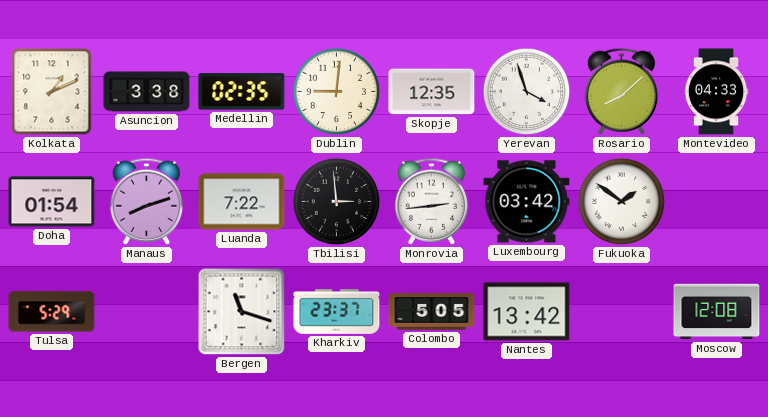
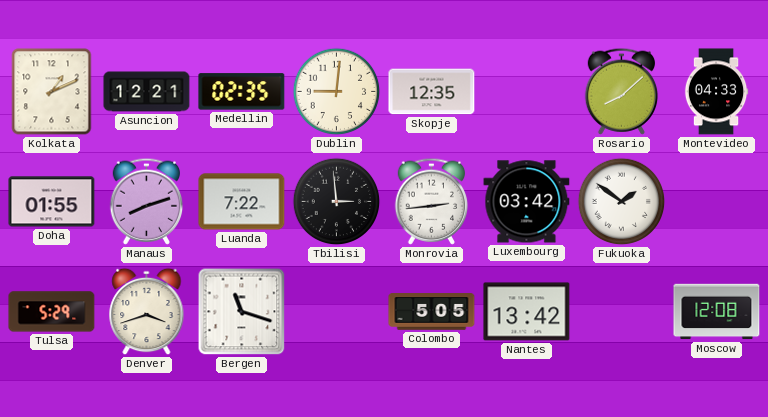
Asuncion: 3:38 -> 12:21
Yerevan: 3:57 -> none
Doha: 01:54 -> 01:55
Denver: none -> 3:42
Kharkiv: 23:37 -> none
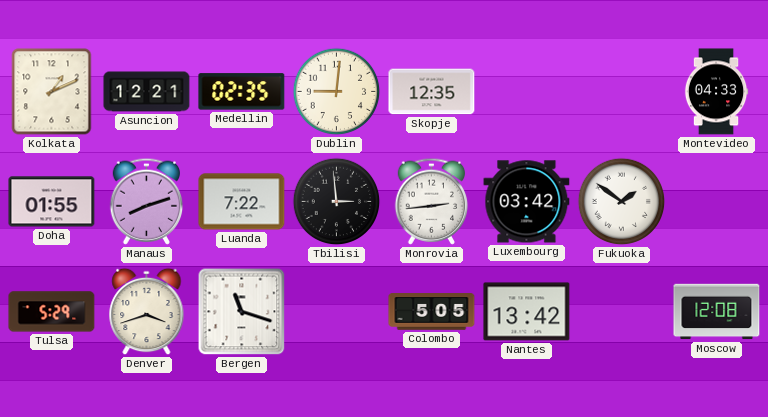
Rosario: 8:08 -> none
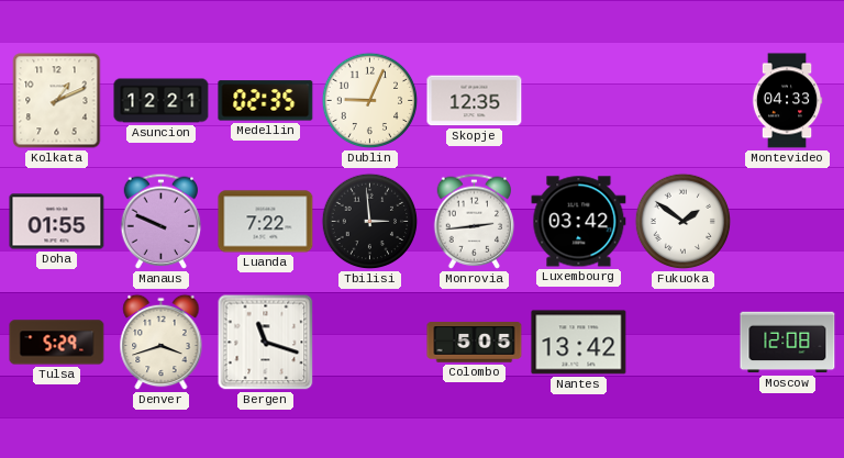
Dublin: 9:01 -> 9:04
Manaus: 8:12 -> 9:49
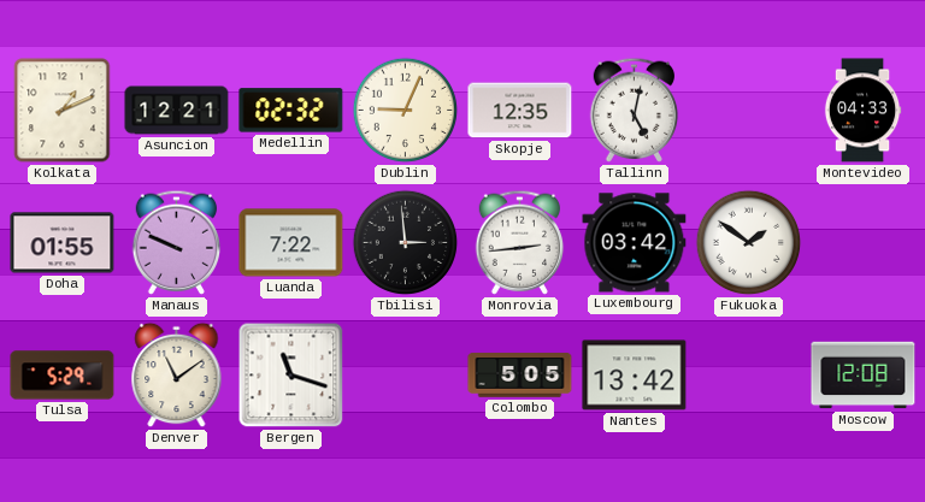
Medellin: 02:35 -> 02:32
Tallinn: none -> 5:02
Denver: 3:42 -> 11:09
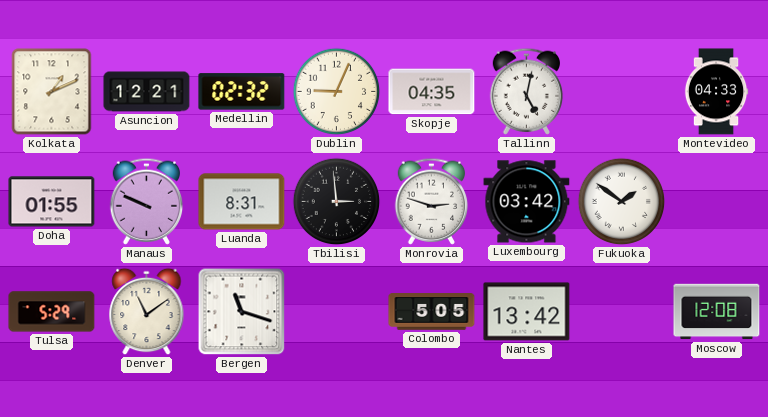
Skopje: 12:35 -> 04:35
Luanda: 7:22 -> 8:31
Monrovia: 2:44 -> 2:48
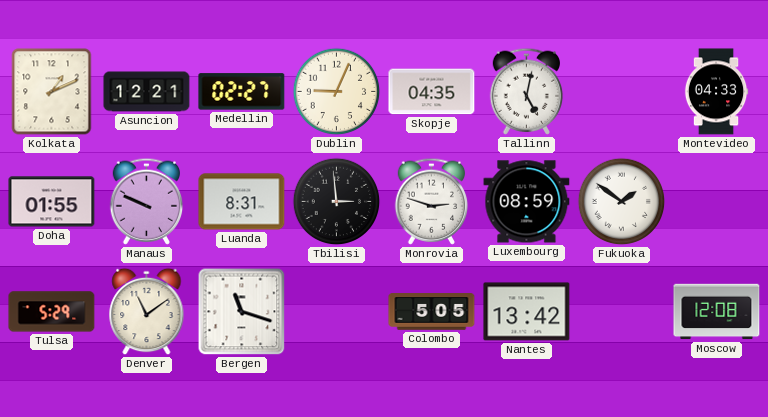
Medellin: 02:32 -> 02:27
Luxembourg: 03:42 -> 08:59
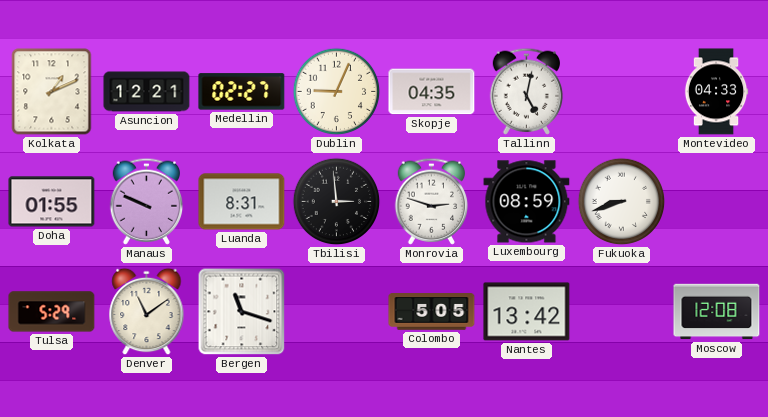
Fukuoka: 1:51 -> 8:42
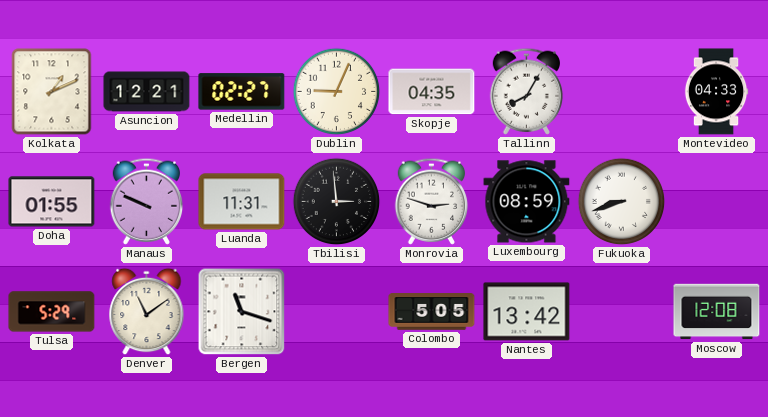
Tallinn: 5:02 -> 8:05
Luanda: 8:31 -> 11:31
